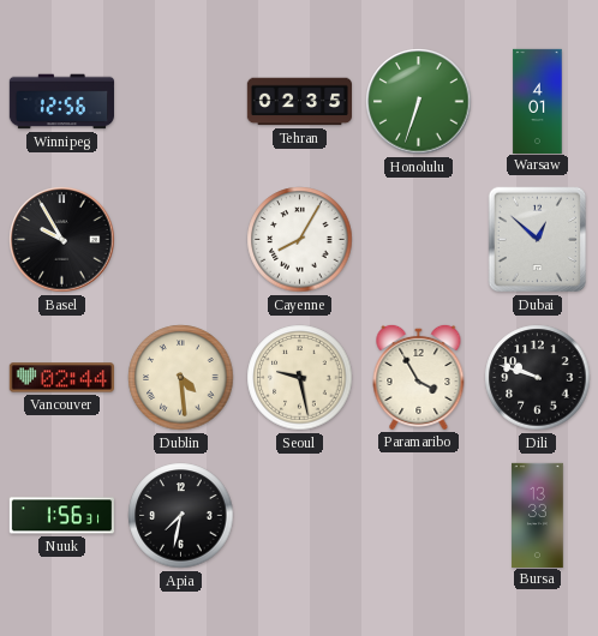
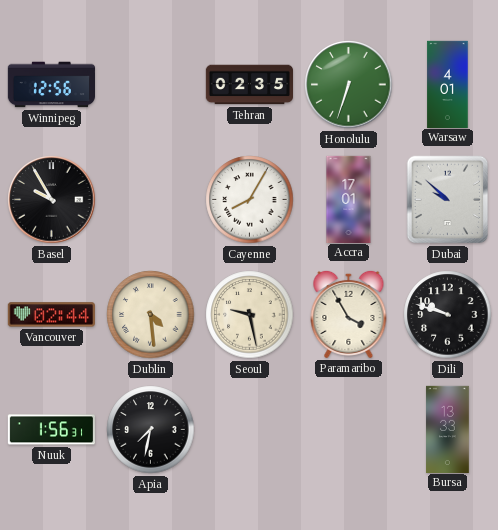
Accra: none -> 17:01
Dubai: 12:52 -> 9:52
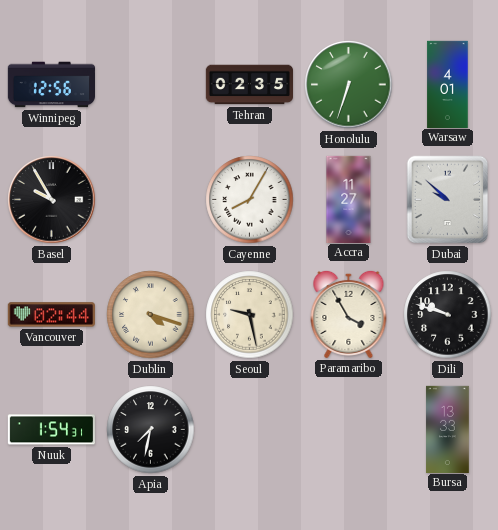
Accra: 17:01 -> 11:27
Dublin: 4:29 -> 4:18
Nuuk: 1:56 -> 1:54
